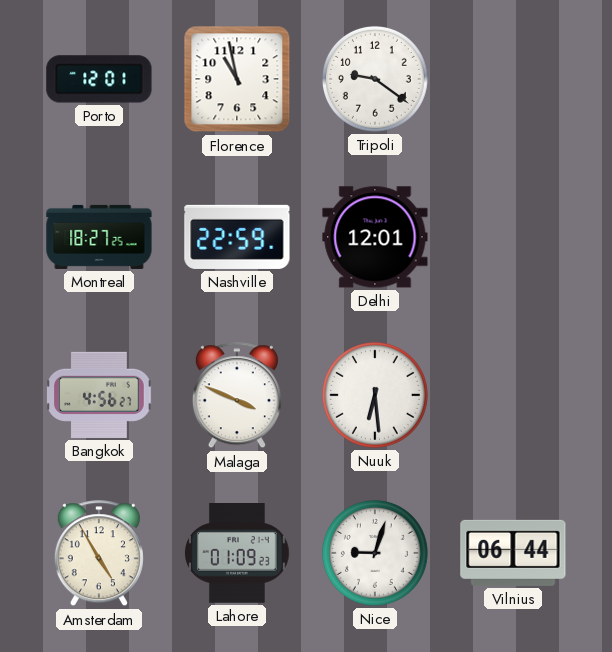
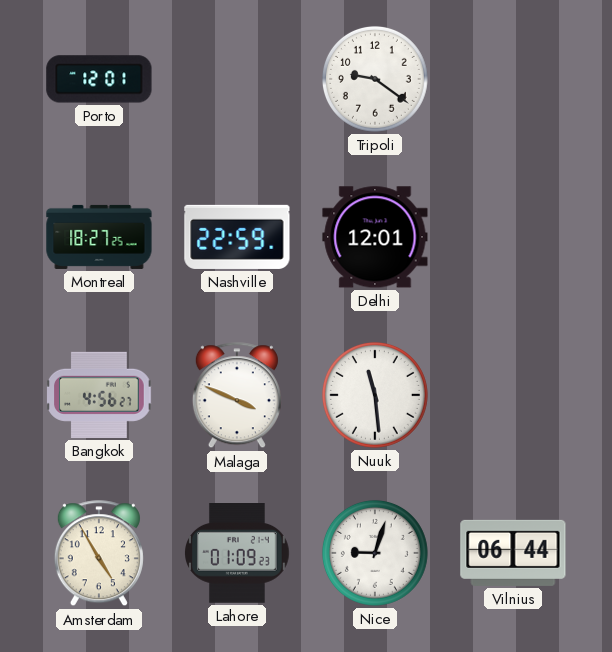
Florence: 10:58 -> none
Nuuk: 6:29 -> 11:29
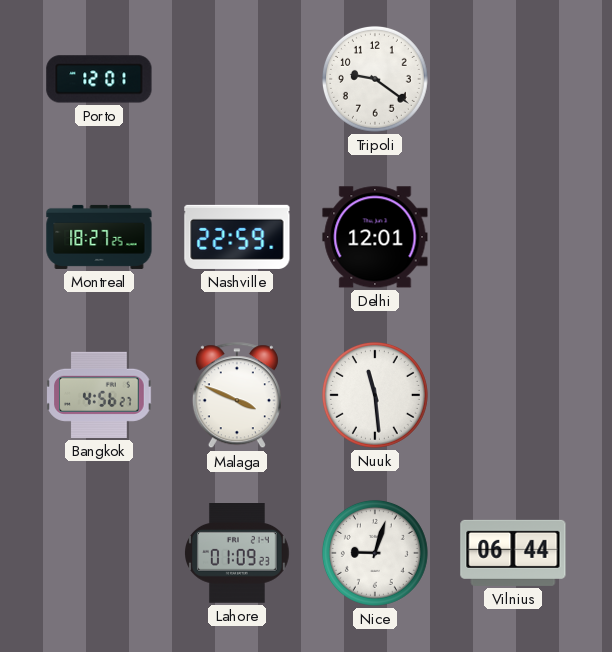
Amsterdam: 4:55 -> none
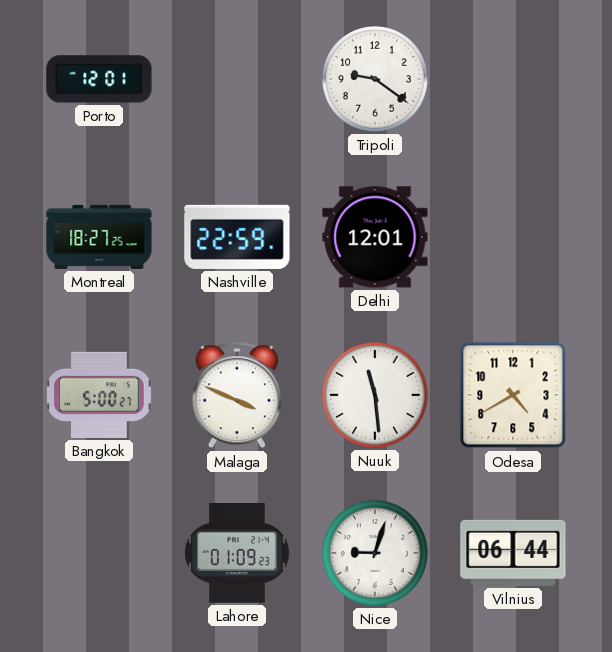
Bangkok: 4:56 -> 5:00
Odesa: none -> 4:40
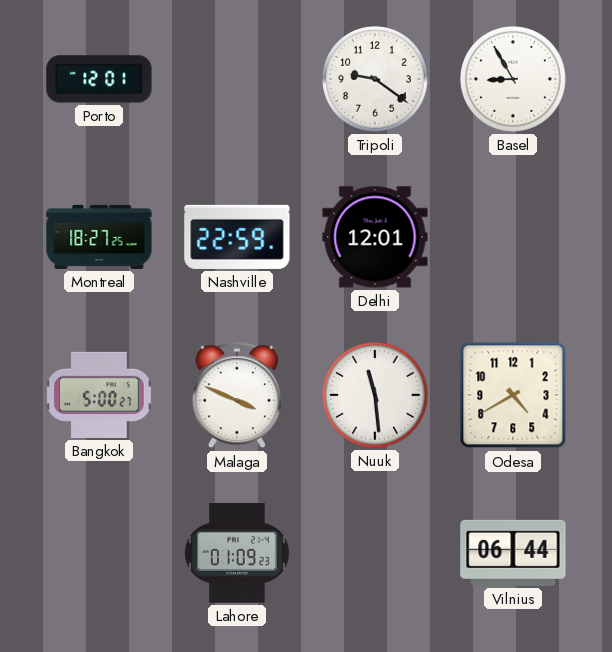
Basel: none -> 8:55
Nice: 9:03 -> none
